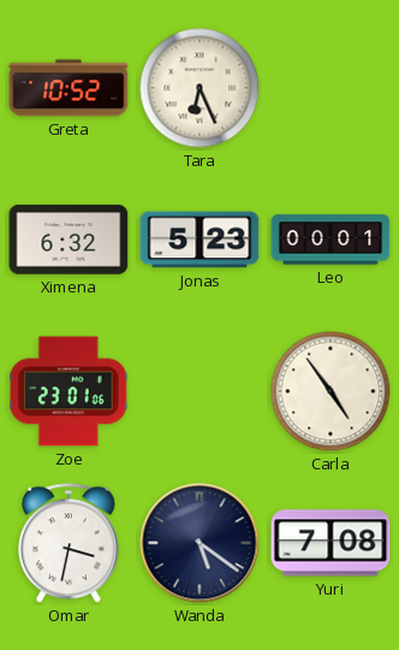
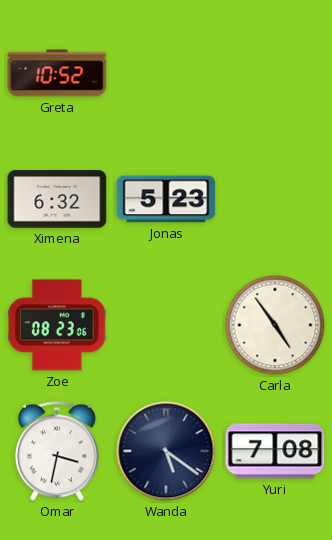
Tara: 6:26 -> none
Leo: 00:01 -> none
Zoe: 23:01 -> 08:23
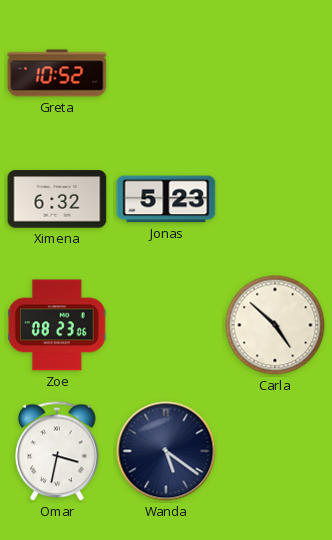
Carla: 4:54 -> 4:52
Yuri: 7:08 -> none
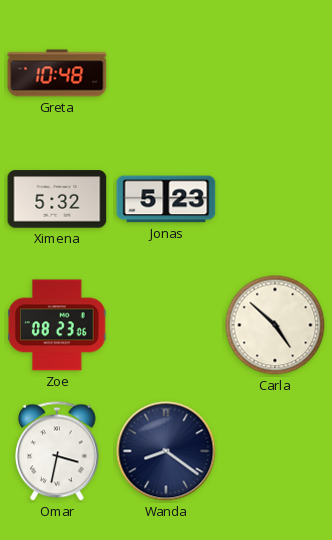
Greta: 10:52 -> 10:48
Ximena: 6:32 -> 5:32
Wanda: 5:21 -> 8:21
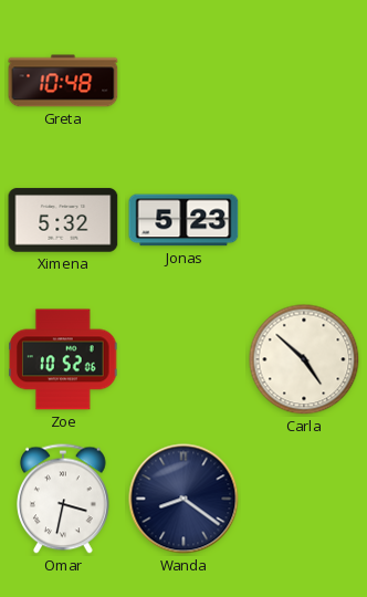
Zoe: 08:23 -> 10:52
